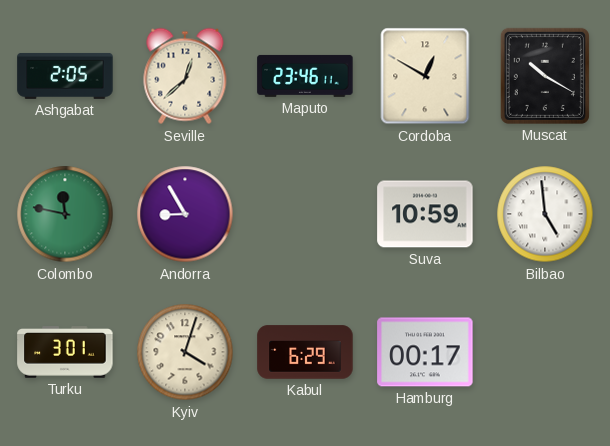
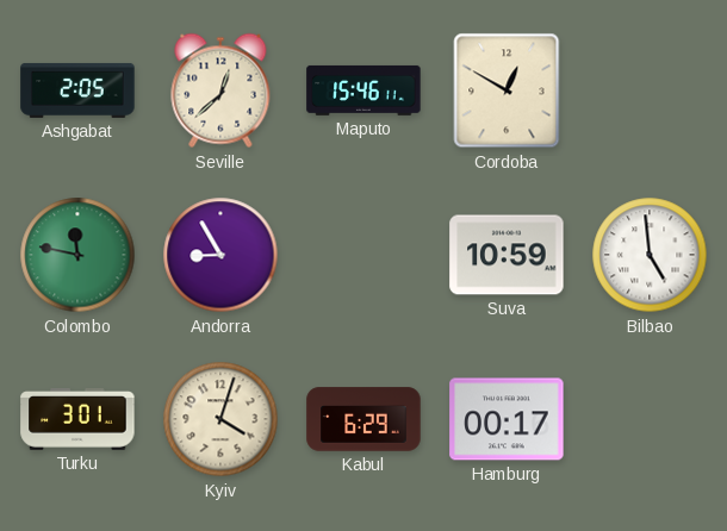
Maputo: 23:46 -> 15:46
Muscat: 10:20 -> none
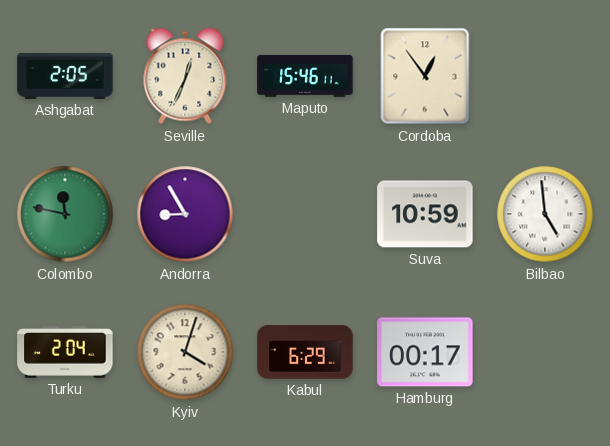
Seville: 12:38 -> 12:34
Cordoba: 12:50 -> 12:54
Turku: 3:01 -> 2:04
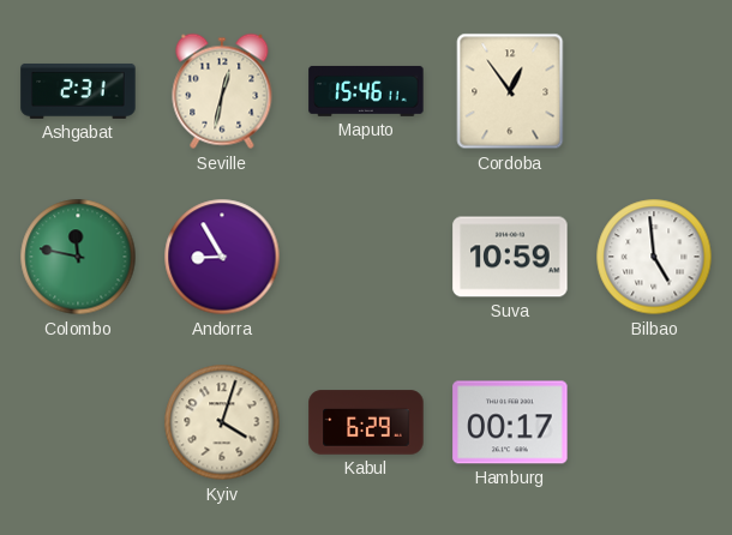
Ashgabat: 2:05 -> 2:31
Seville: 12:34 -> 12:32
Turku: 2:04 -> none
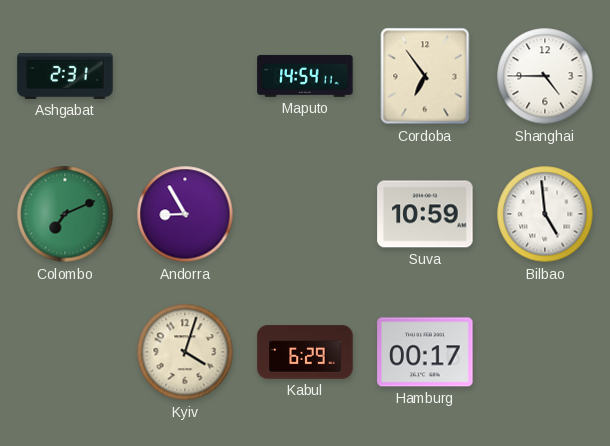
Seville: 12:32 -> none
Maputo: 15:46 -> 14:54
Cordoba: 12:54 -> 6:54
Shanghai: none -> 4:45
Colombo: 11:47 -> 7:11
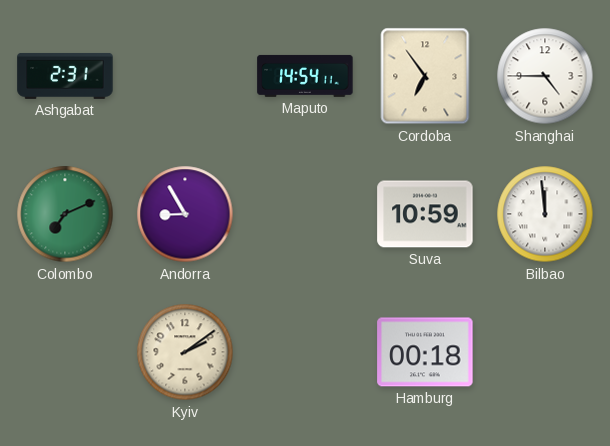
Bilbao: 4:59 -> 11:59
Kyiv: 4:03 -> 2:09
Kabul: 6:29 -> none
Hamburg: 00:17 -> 00:18
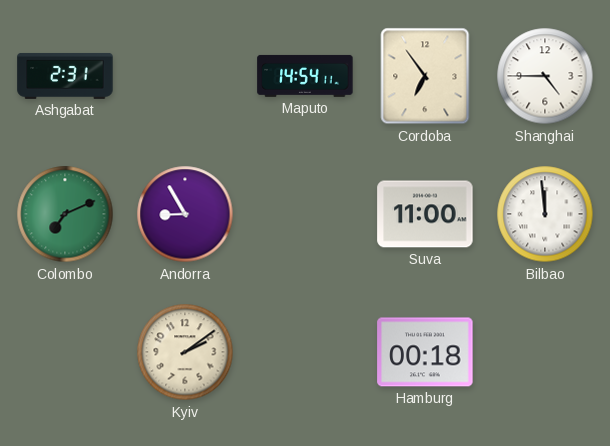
Suva: 10:59 -> 11:00
